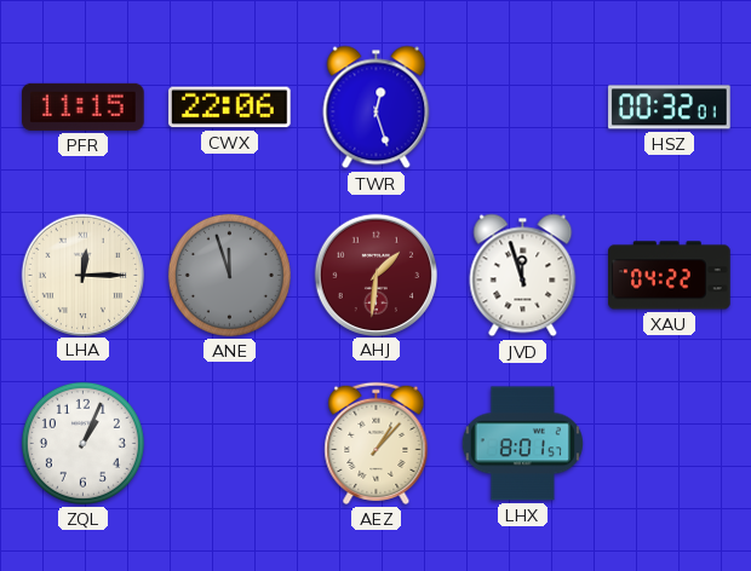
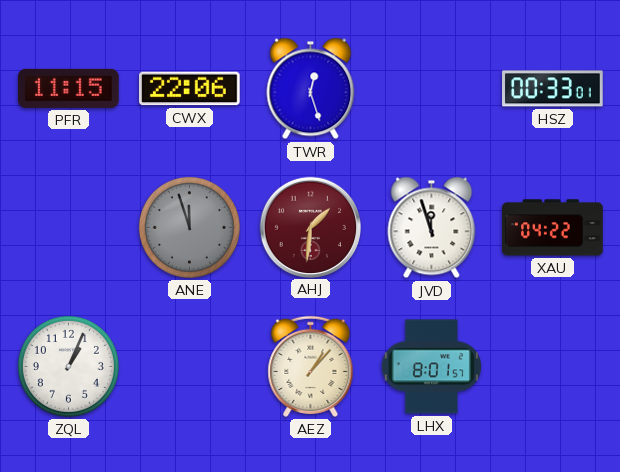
HSZ: 00:32 -> 00:33
LHA: 12:15 -> none
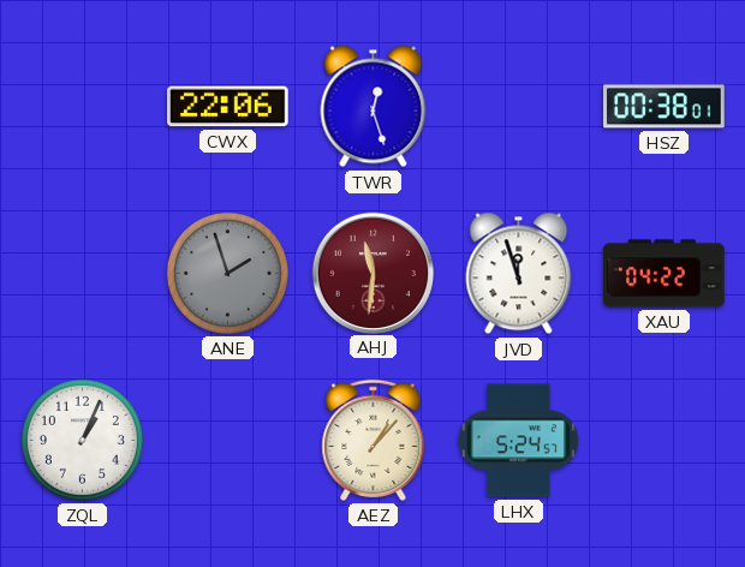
PFR: 11:15 -> none
HSZ: 00:33 -> 00:38
ANE: 11:57 -> 1:57
AHJ: 1:31 -> 11:31
LHX: 8:01 -> 5:24
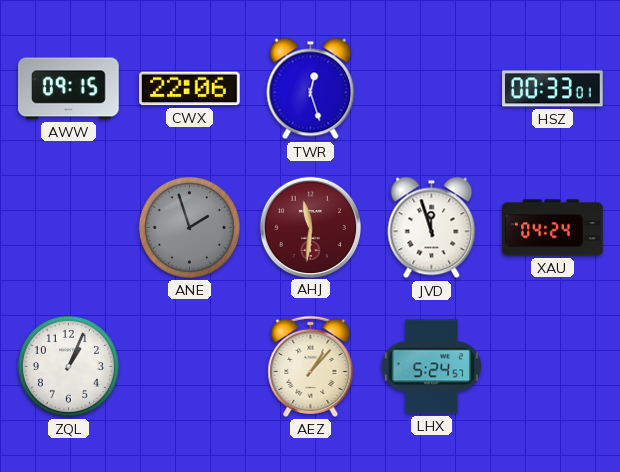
AWW: none -> 09:15
HSZ: 00:38 -> 00:33
XAU: 04:22 -> 04:24
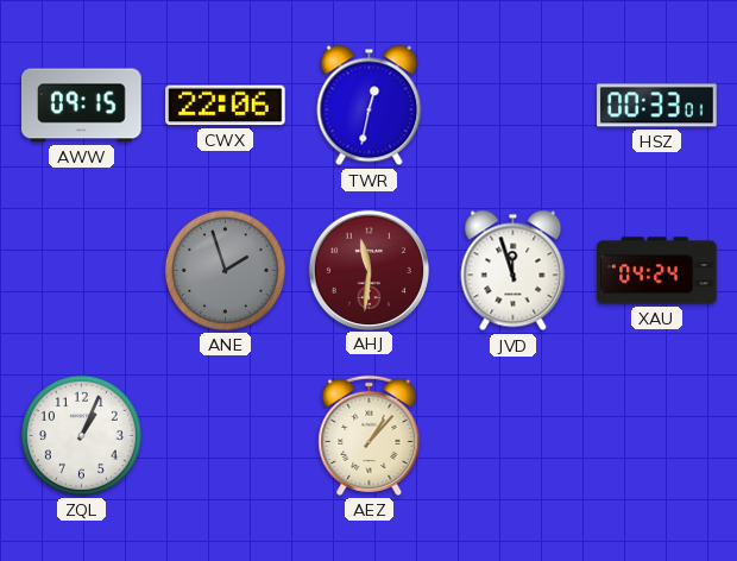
TWR: 12:27 -> 12:32
LHX: 5:24 -> none
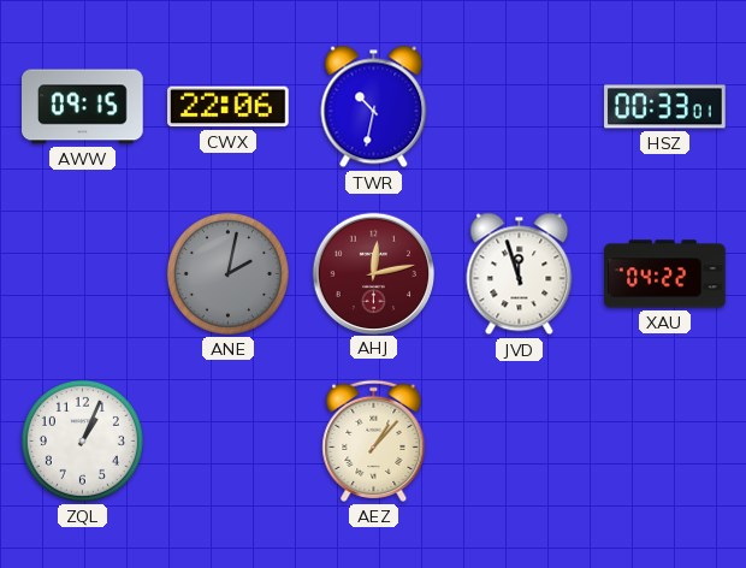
TWR: 12:32 -> 10:32
ANE: 1:57 -> 2:02
AHJ: 11:31 -> 12:13
XAU: 04:24 -> 04:22
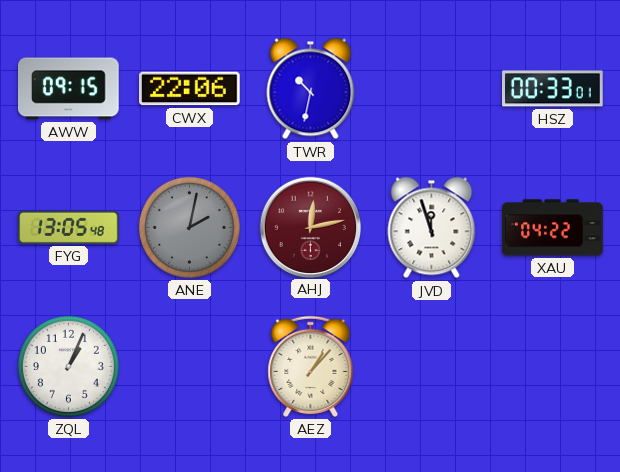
FYG: none -> 13:05
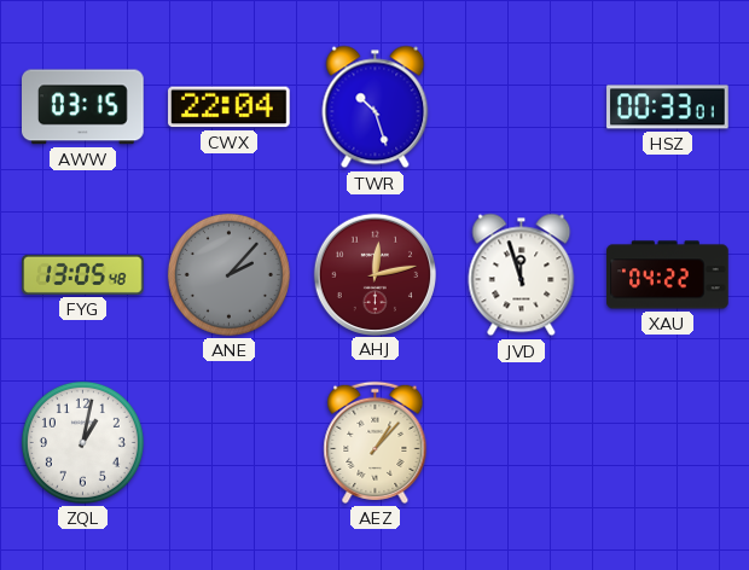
AWW: 09:15 -> 03:15
CWX: 22:06 -> 22:04
TWR: 10:32 -> 10:27
ANE: 2:02 -> 2:07
ZQL: 1:04 -> 1:02
